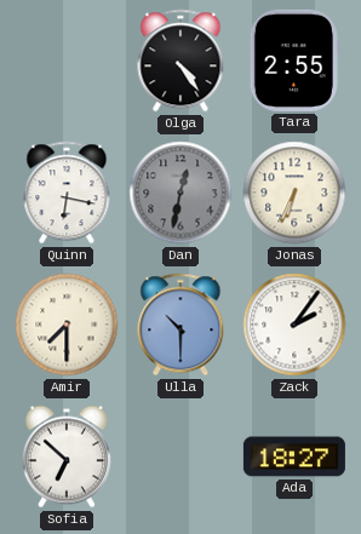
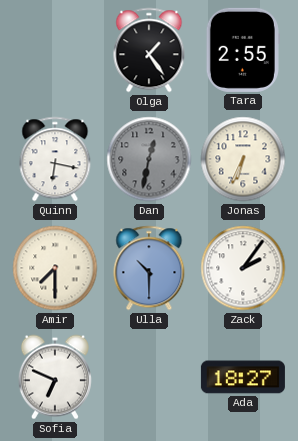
Olga: 4:24 -> 1:24
Sofia: 6:52 -> 6:49
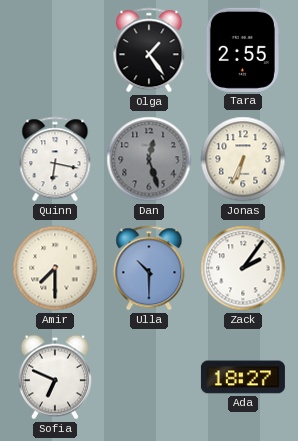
Dan: 12:32 -> 12:27
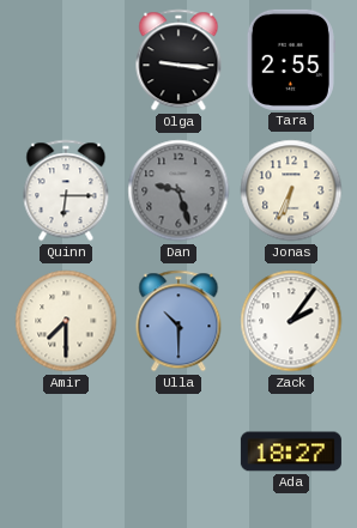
Olga: 1:24 -> 9:16
Quinn: 6:17 -> 6:15
Dan: 12:27 -> 9:27
Sofia: 6:49 -> none
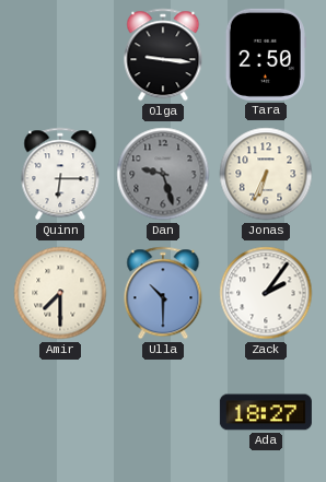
Tara: 2:55 -> 2:50
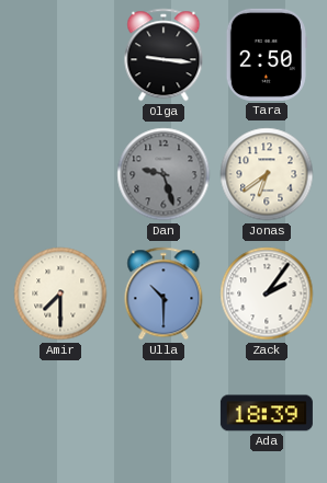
Quinn: 6:15 -> none
Jonas: 6:34 -> 6:39
Ada: 18:27 -> 18:39
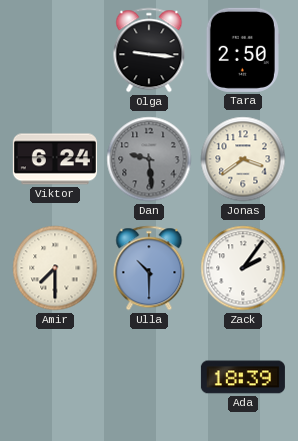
Viktor: none -> 6:24
Dan: 9:27 -> 9:29
Jonas: 6:39 -> 3:39
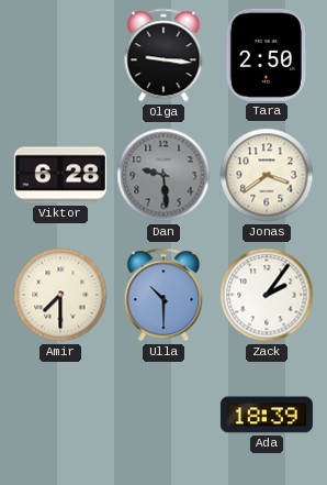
Viktor: 6:24 -> 6:28
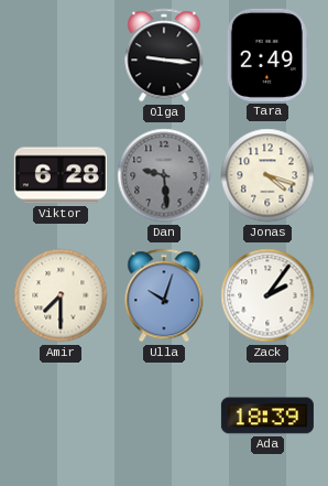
Tara: 2:50 -> 2:49
Jonas: 3:39 -> 4:18
Ulla: 10:30 -> 10:03
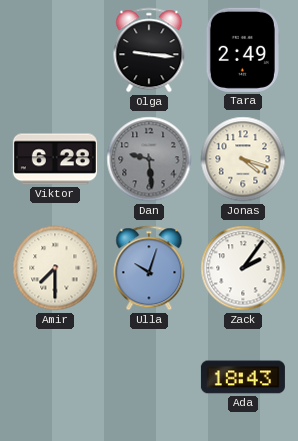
Ada: 18:39 -> 18:43
